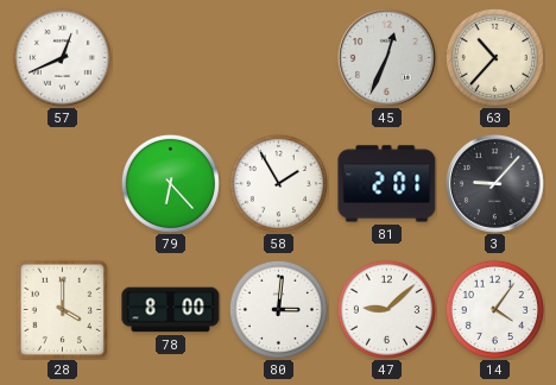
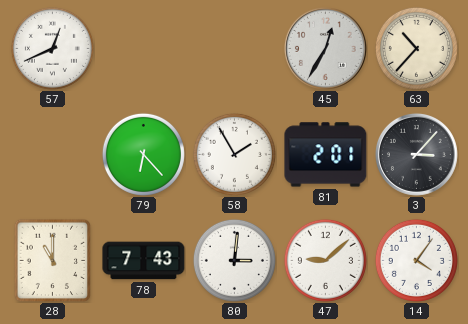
45: 12:34 -> 12:35
3: 9:07 -> 3:07
28: 4:00 -> 11:00
78: 8:00 -> 7:43
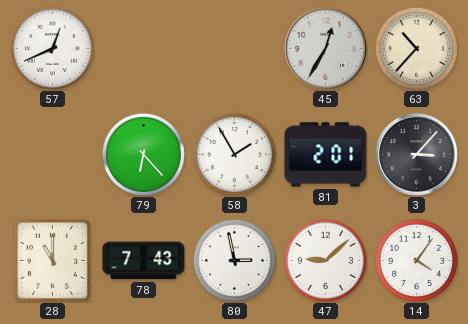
80: 3:01 -> 2:58
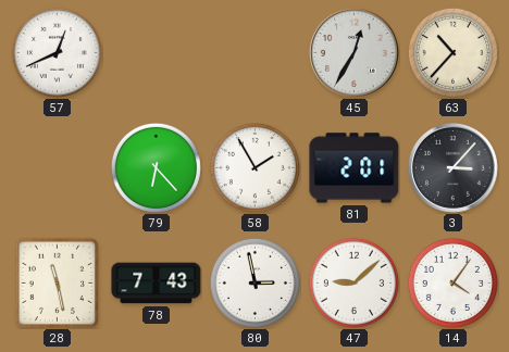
28: 11:00 -> 11:28
